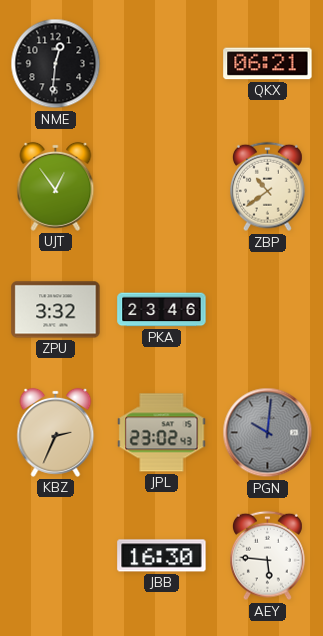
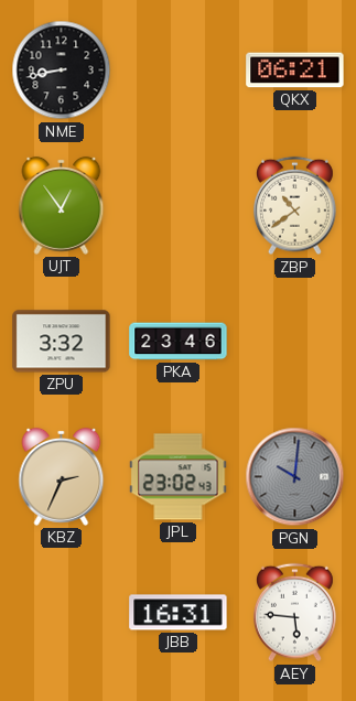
NME: 12:31 -> 8:43
JBB: 16:30 -> 16:31
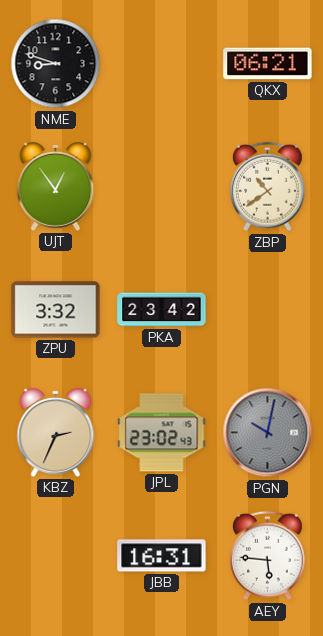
NME: 8:43 -> 8:48
PKA: 23:46 -> 23:42
PGN: 10:01 -> 10:02
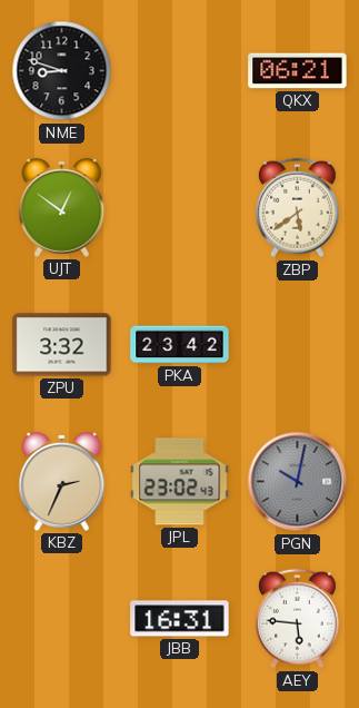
UJT: 12:54 -> 12:51
ZBP: 10:39 -> 5:39
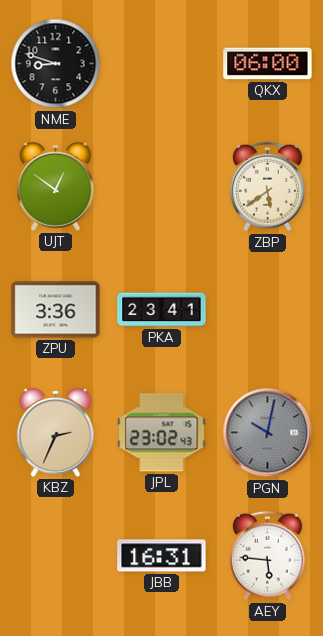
QKX: 06:21 -> 06:00
ZPU: 3:32 -> 3:36
PKA: 23:42 -> 23:41
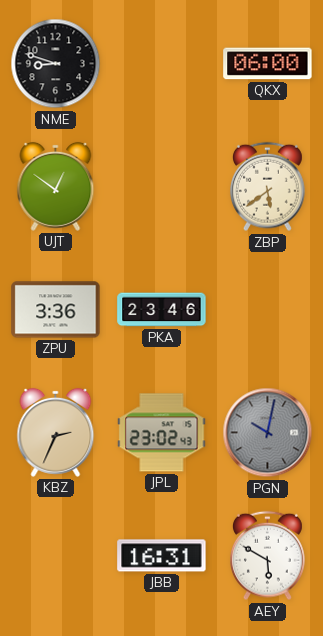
PKA: 23:41 -> 23:46
AEY: 5:46 -> 5:50
